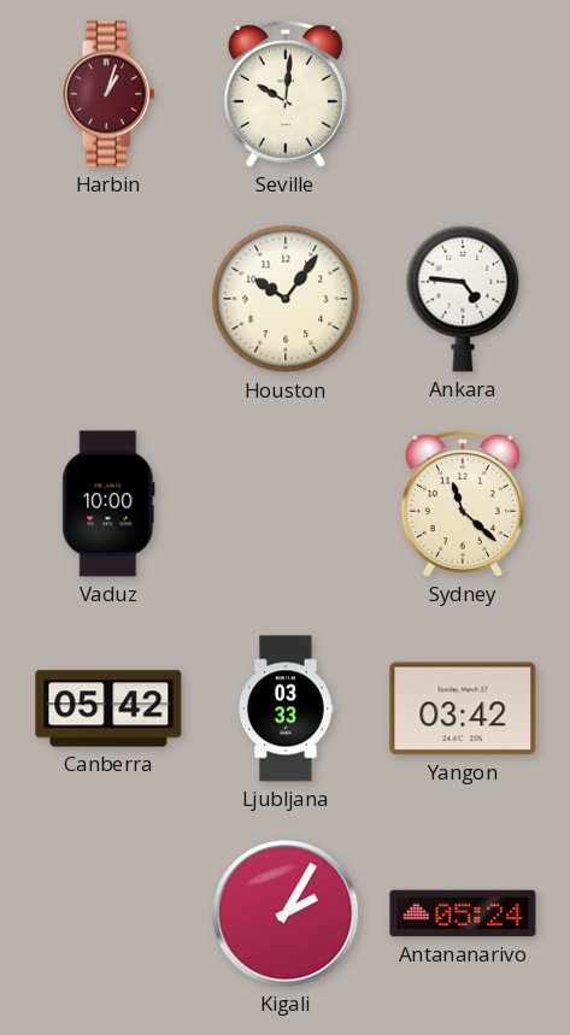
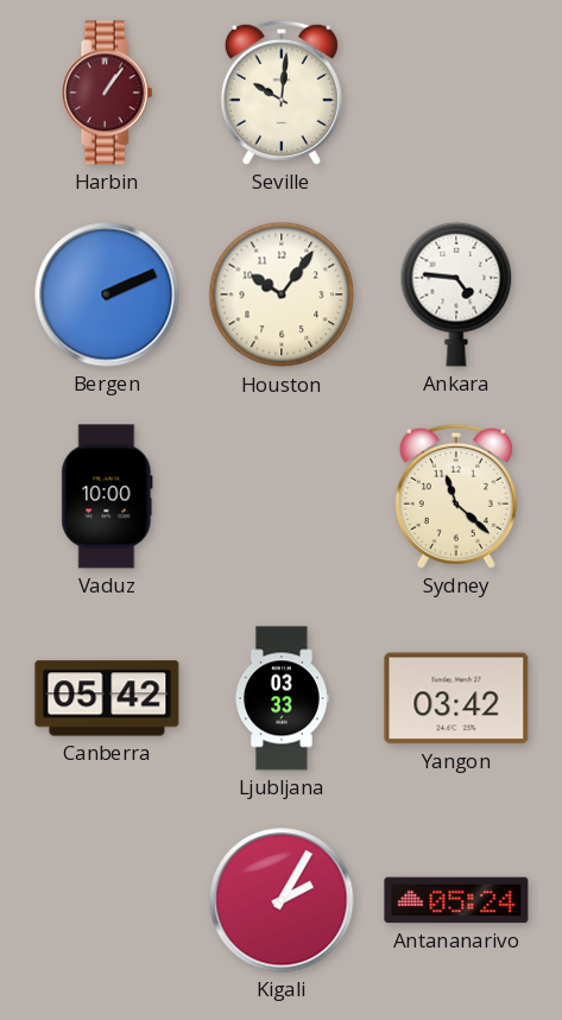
Harbin: 1:03 -> 1:06
Bergen: none -> 2:11
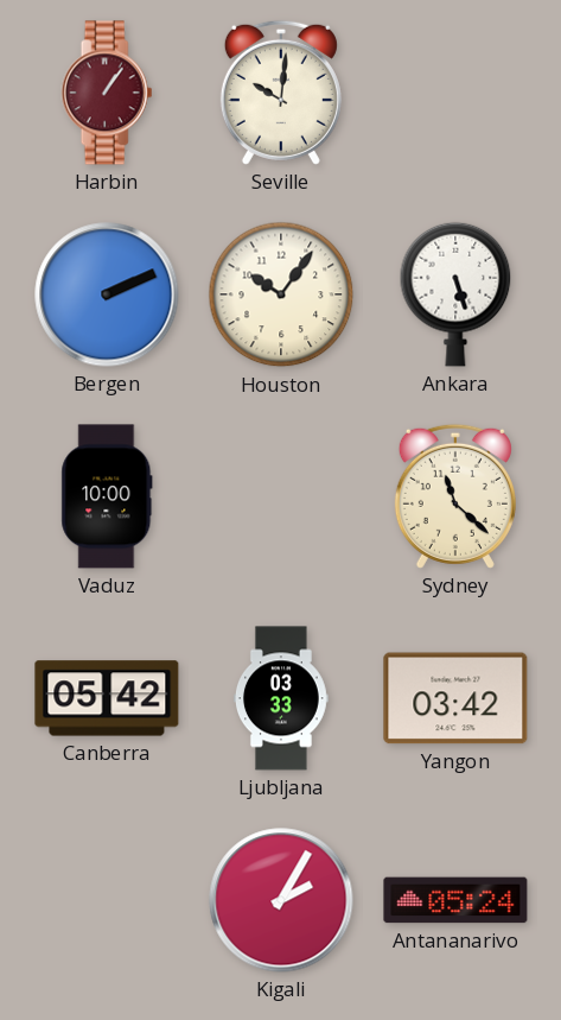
Ankara: 4:46 -> 5:27
